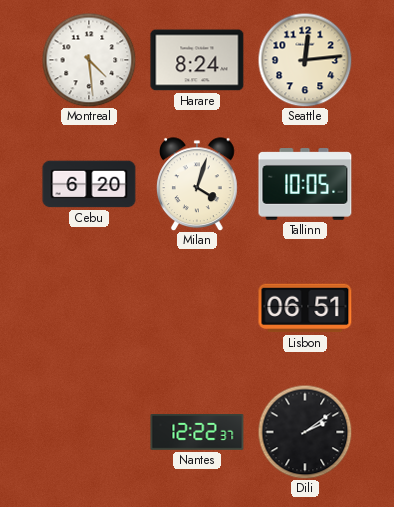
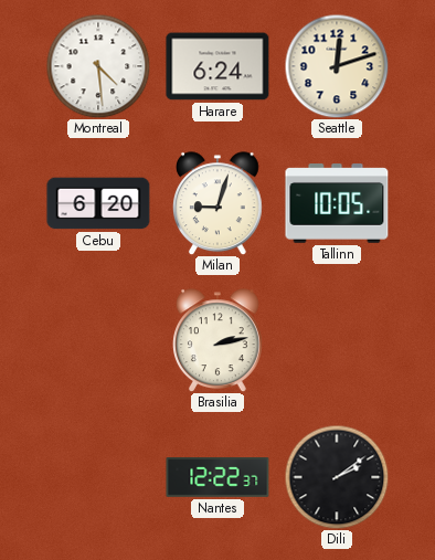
Harare: 8:24 -> 6:24
Seattle: 12:14 -> 12:12
Milan: 4:03 -> 9:03
Brasilia: none -> 2:13
Lisbon: 06:51 -> none
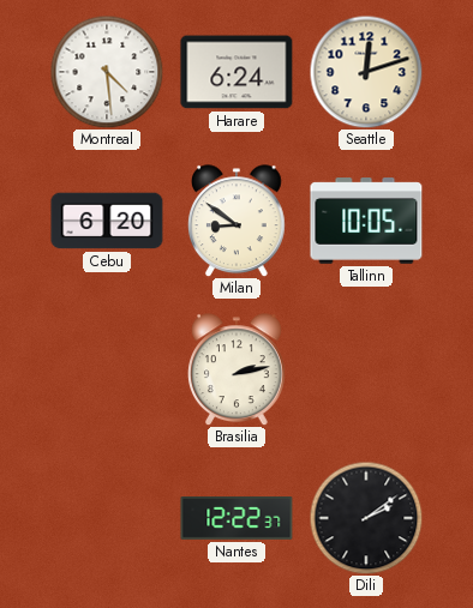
Milan: 9:03 -> 8:51
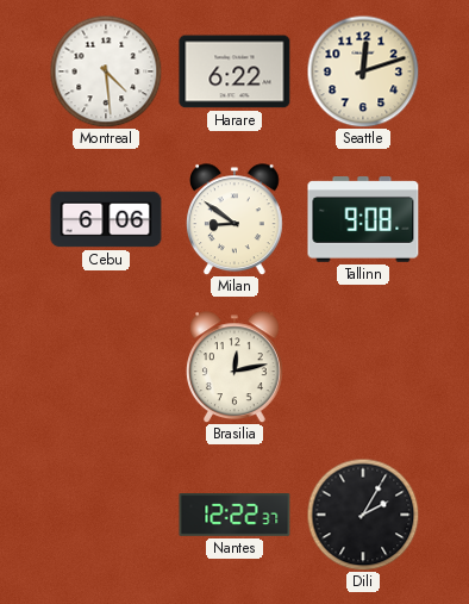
Harare: 6:24 -> 6:22
Cebu: 6:20 -> 6:06
Tallinn: 10:05 -> 9:08
Brasilia: 2:13 -> 12:13
Dili: 2:09 -> 2:05
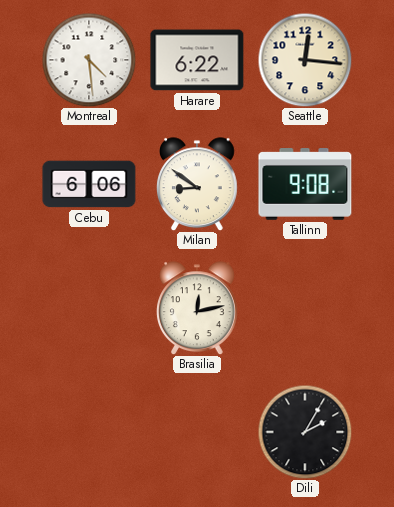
Seattle: 12:12 -> 12:16
Nantes: 12:22 -> none
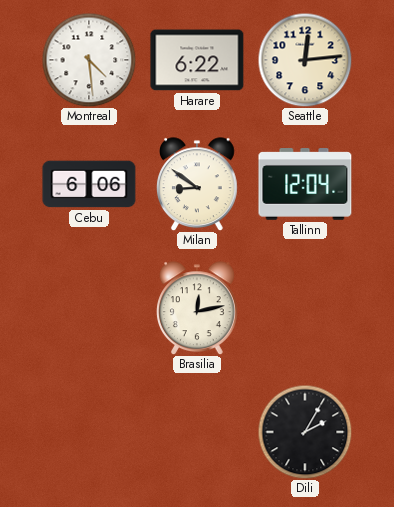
Seattle: 12:16 -> 12:14
Tallinn: 9:08 -> 12:04
